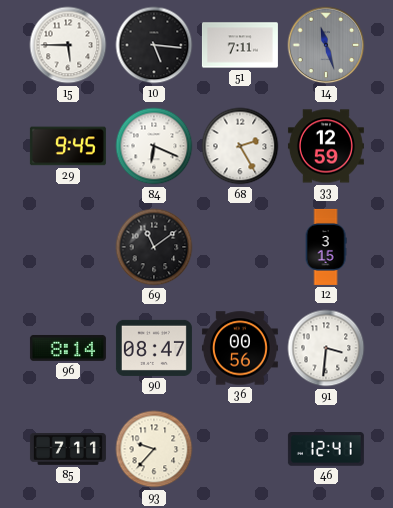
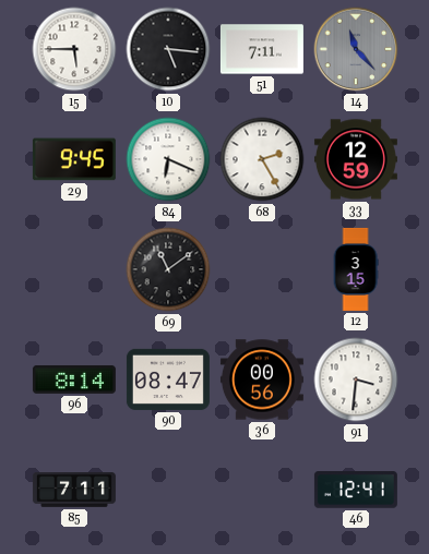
14: 11:27 -> 11:23
93: 9:37 -> none
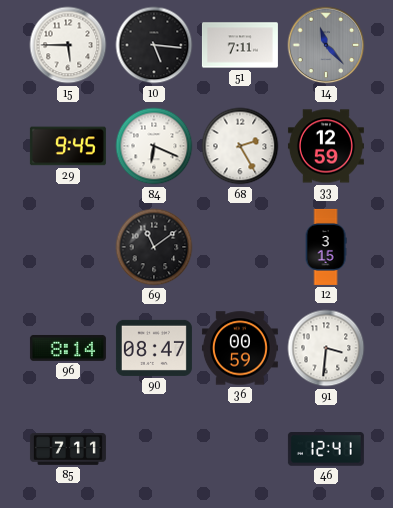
36: 00:56 -> 00:59
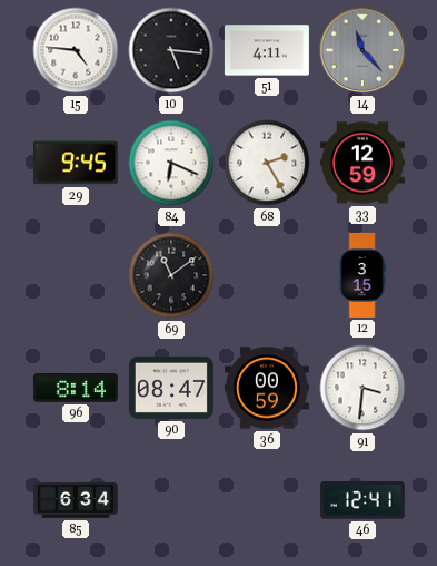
15: 5:45 -> 4:46
51: 7:11 -> 4:11
85: 7:11 -> 6:34
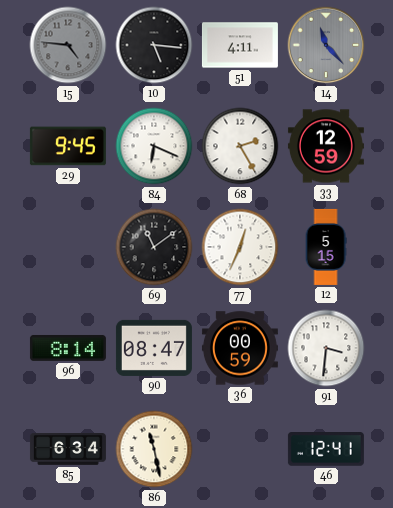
15 dial: white -> grey
77: none -> 12:34
12: 3:15 -> 5:15
86: none -> 11:28
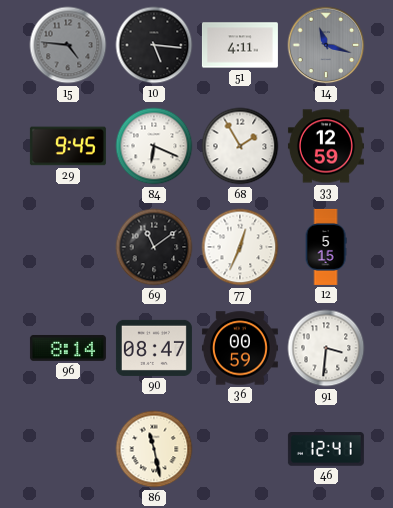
14: 11:23 -> 11:18
68: 2:25 -> 1:55
85: 6:34 -> none
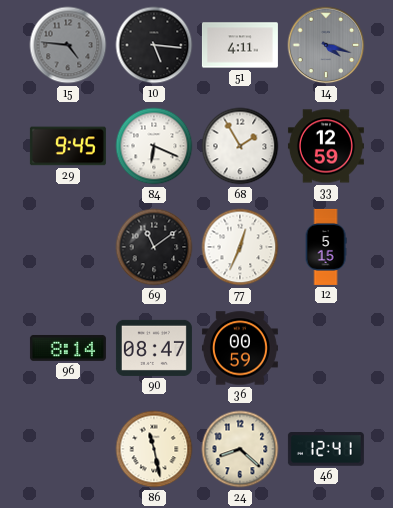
14: 11:18 -> 4:18
91: 3:31 -> none
24: none -> 8:22
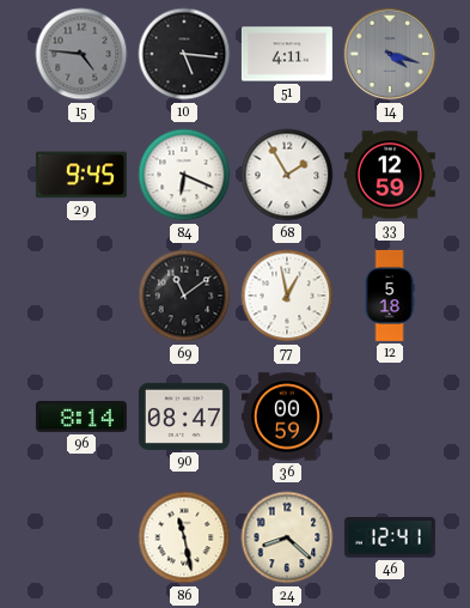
77: 12:34 -> 12:58
12: 5:15 -> 5:18
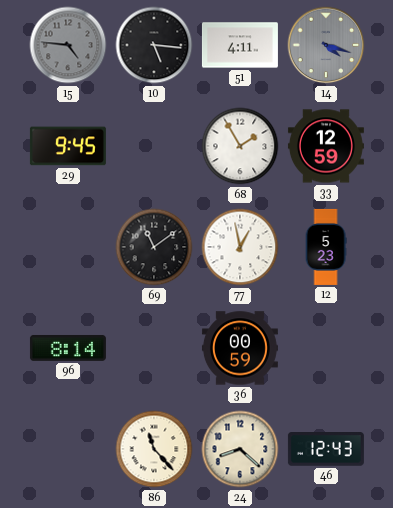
84: 6:19 -> none
12: 5:18 -> 5:23
90: 08:47 -> none
86: 11:28 -> 11:23
46: 12:41 -> 12:43
